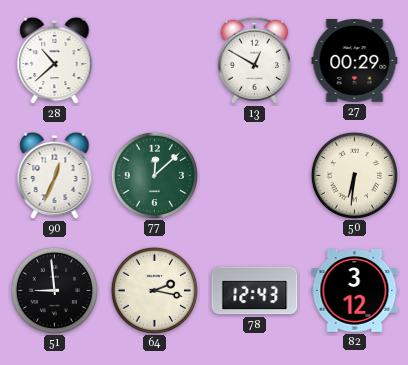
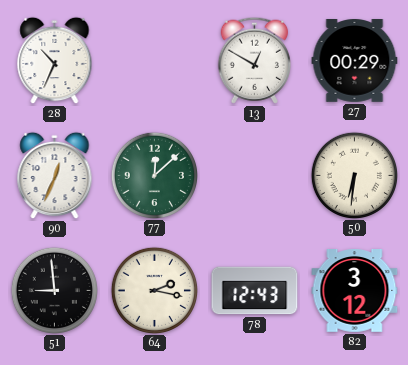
28: 10:38 -> 10:34
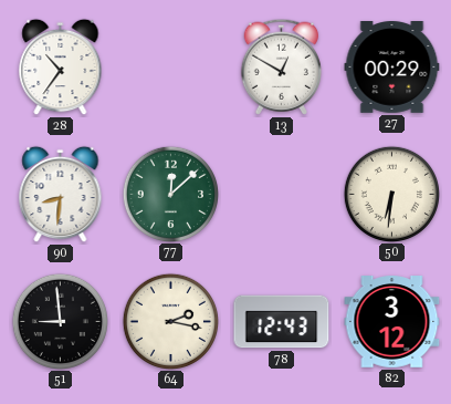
28: 10:34 -> 10:36
90: 12:34 -> 8:31
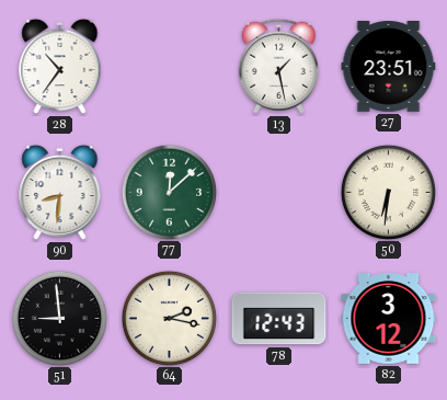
13: 12:50 -> 1:28
27: 00:29 -> 23:51
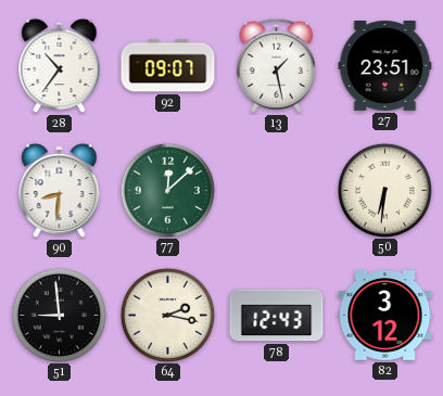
92: none -> 09:07
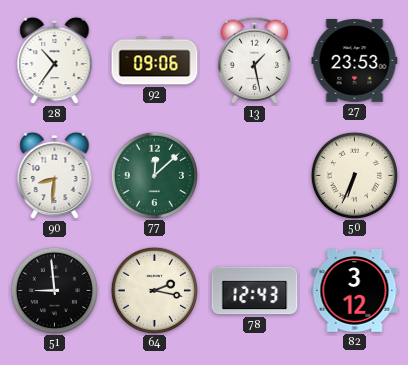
92: 09:07 -> 09:06
27: 23:51 -> 23:53
50: 6:31 -> 6:34
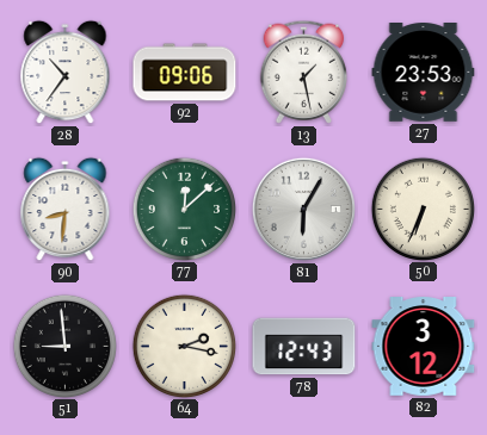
81: none -> 6:05
